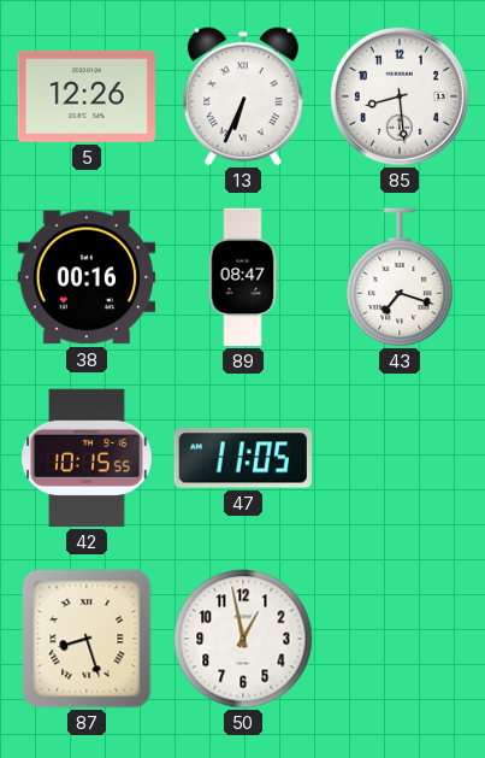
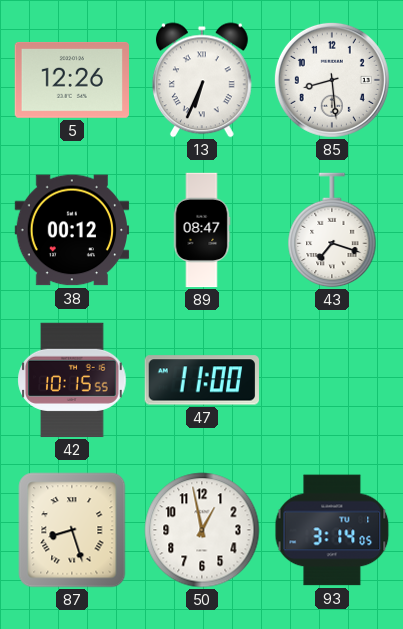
38: 00:16 -> 00:12
47: 11:05 -> 11:00
93: none -> 3:14
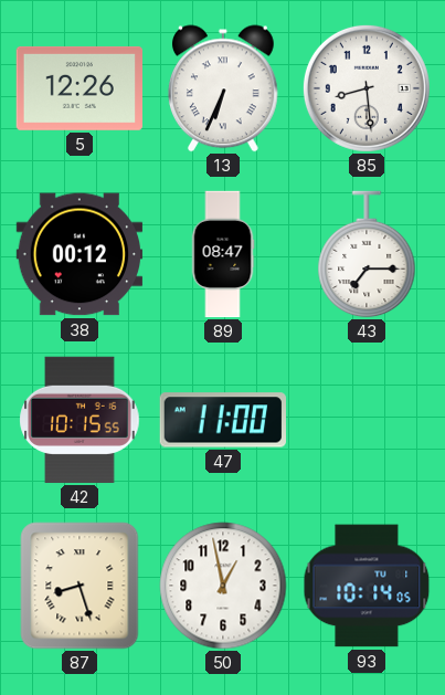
43: 7:18 -> 7:15
93: 3:14 -> 10:14
